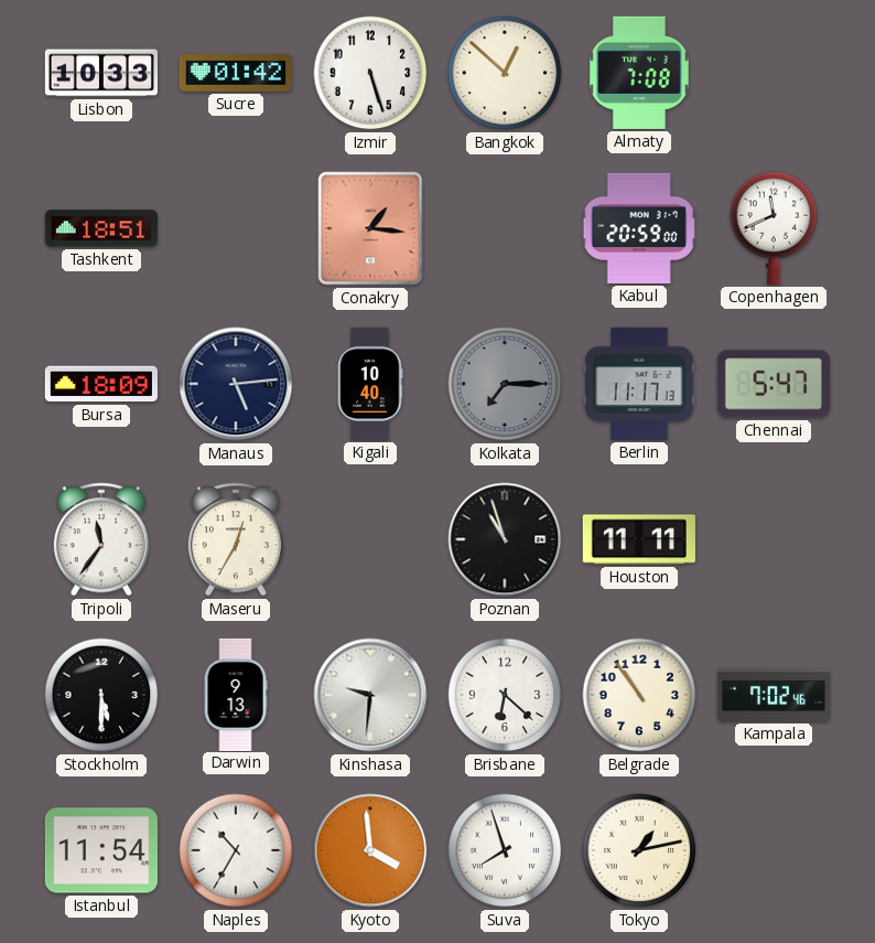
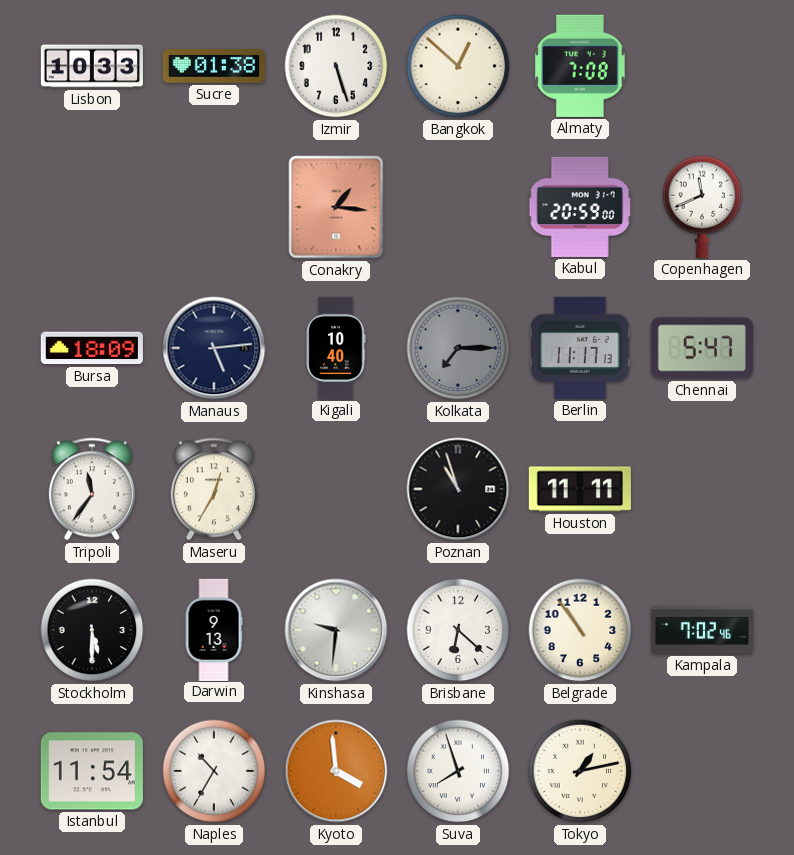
Sucre: 01:42 -> 01:38
Tashkent: 18:51 -> none
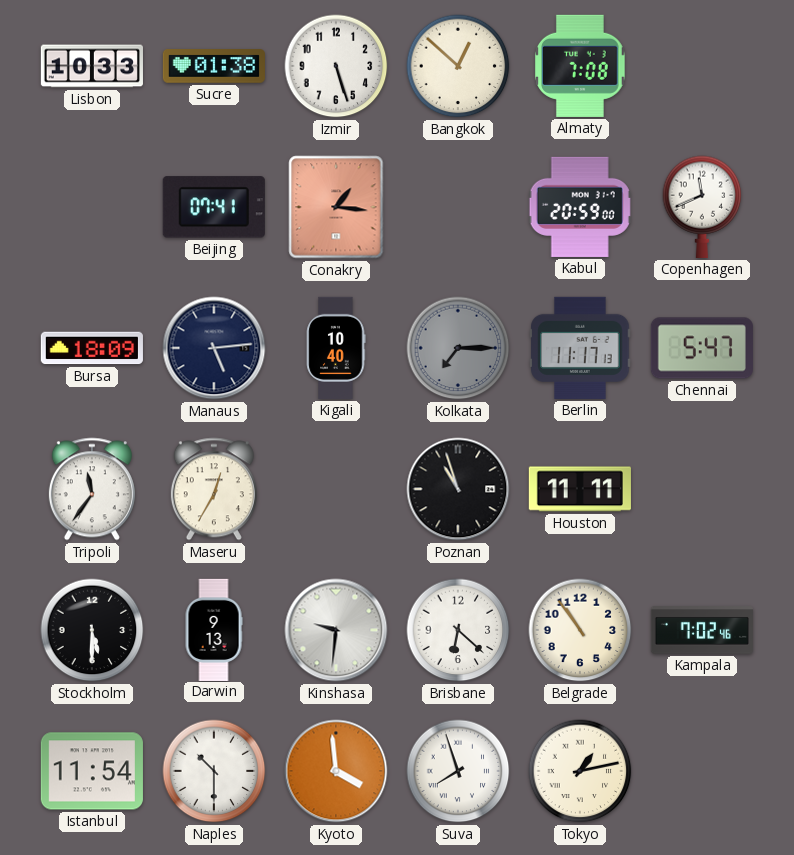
Beijing: none -> 07:41
Naples: 10:35 -> 10:30
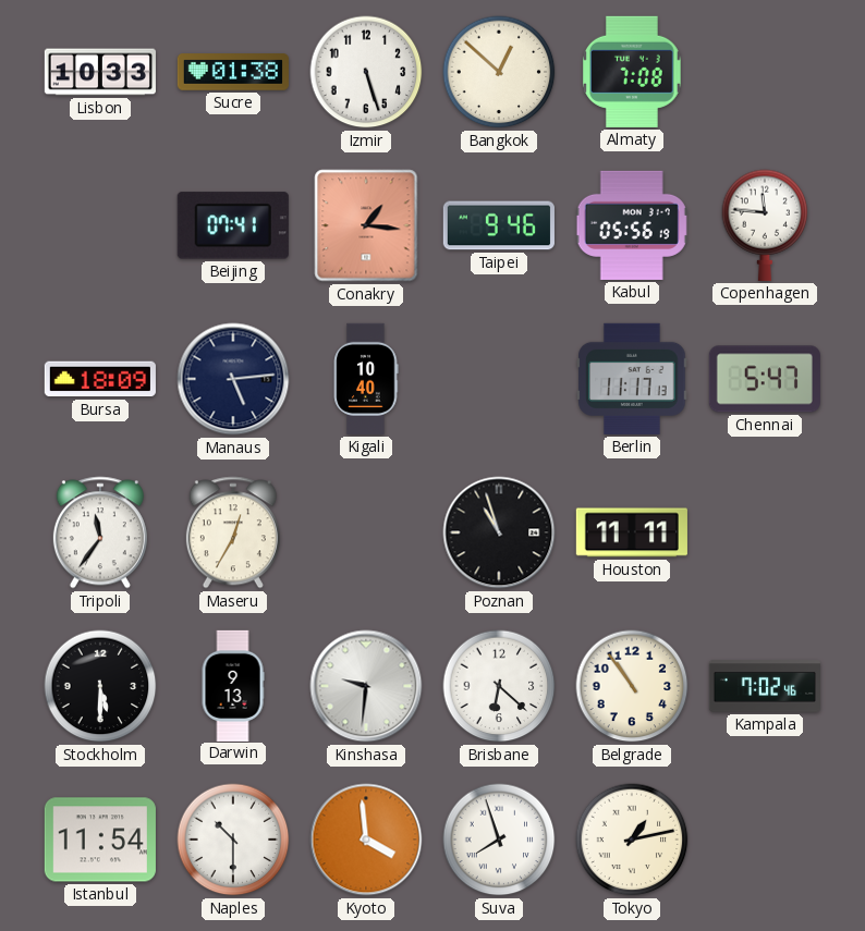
Taipei: none -> 9:46
Kabul: 20:59 -> 05:56
Copenhagen: 11:41 -> 11:46
Kolkata: 7:15 -> none
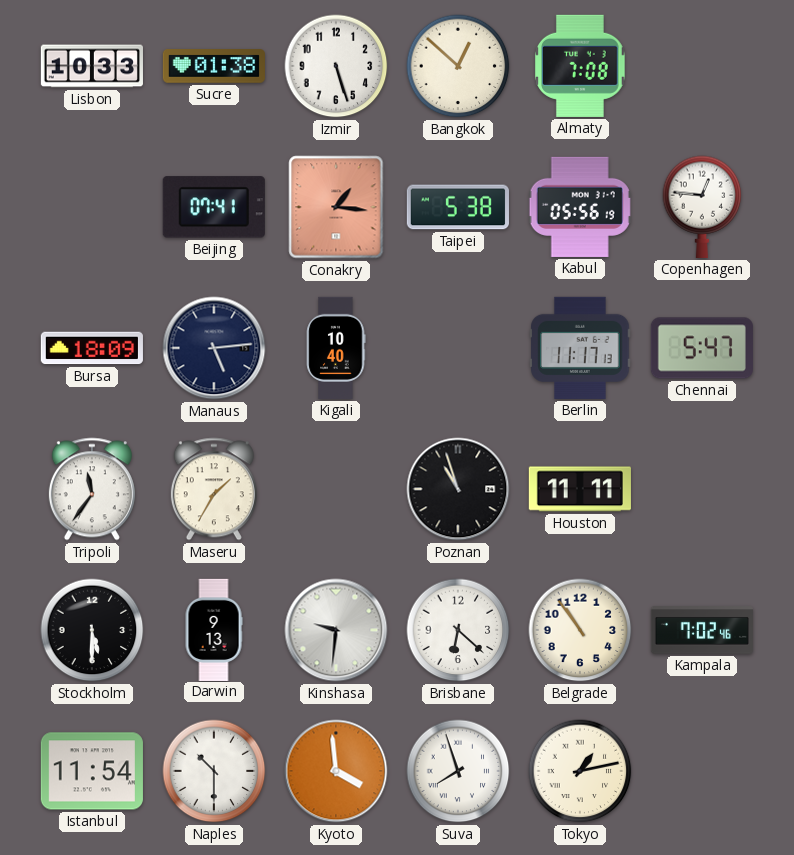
Taipei: 9:46 -> 5:38
Copenhagen: 11:46 -> 12:46
Maseru: 12:35 -> 1:35
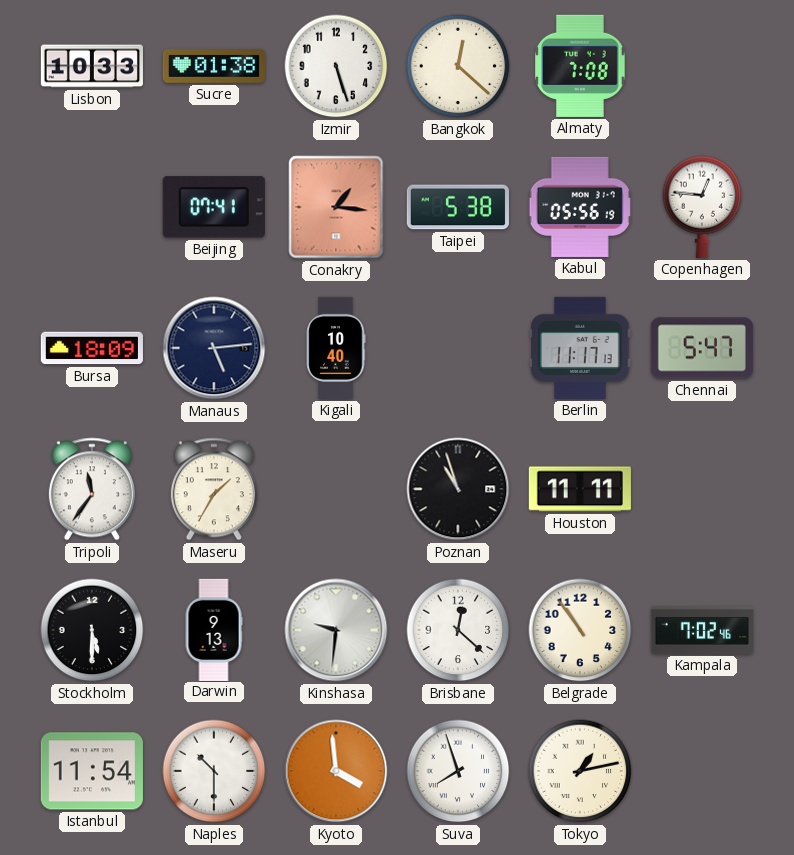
Bangkok: 12:52 -> 12:22
Brisbane: 6:22 -> 12:22
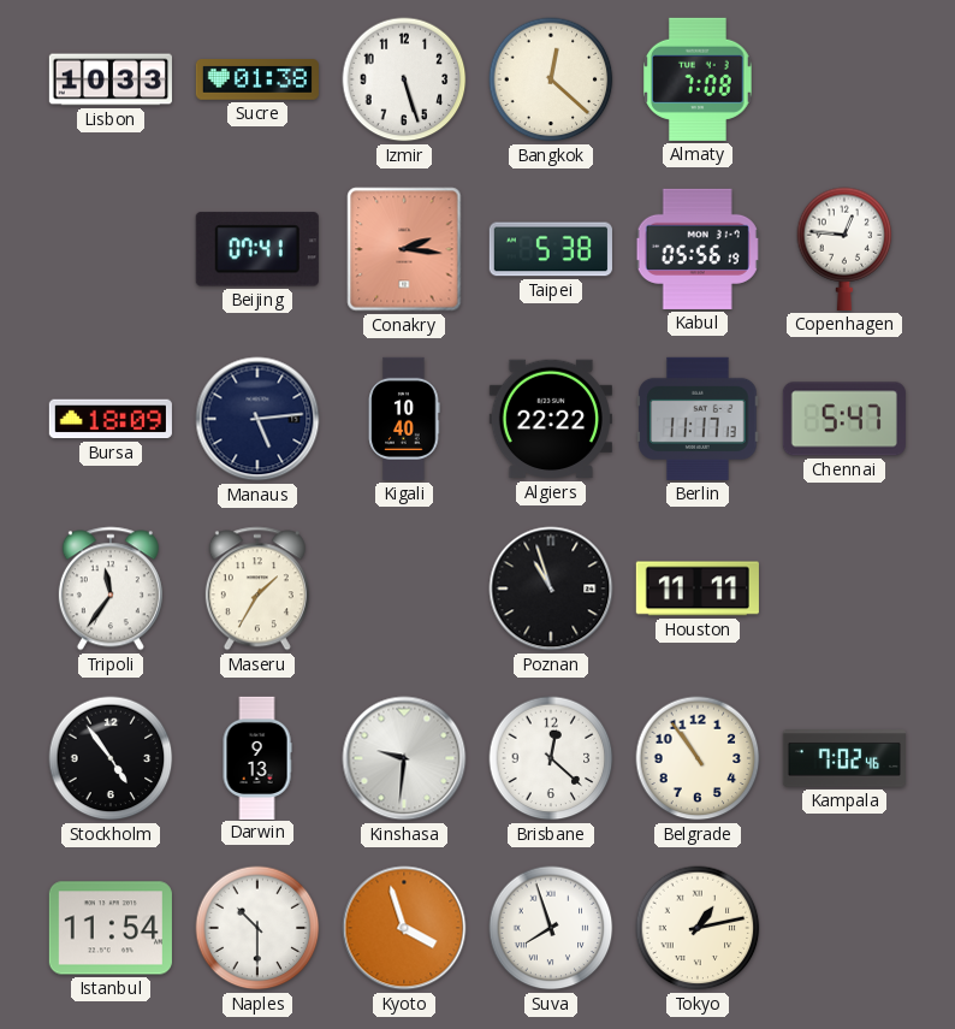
Conakry: 1:16 -> 2:16
Algiers: none -> 22:22
Stockholm: 5:30 -> 4:54
Kyoto: 3:59 -> 3:57
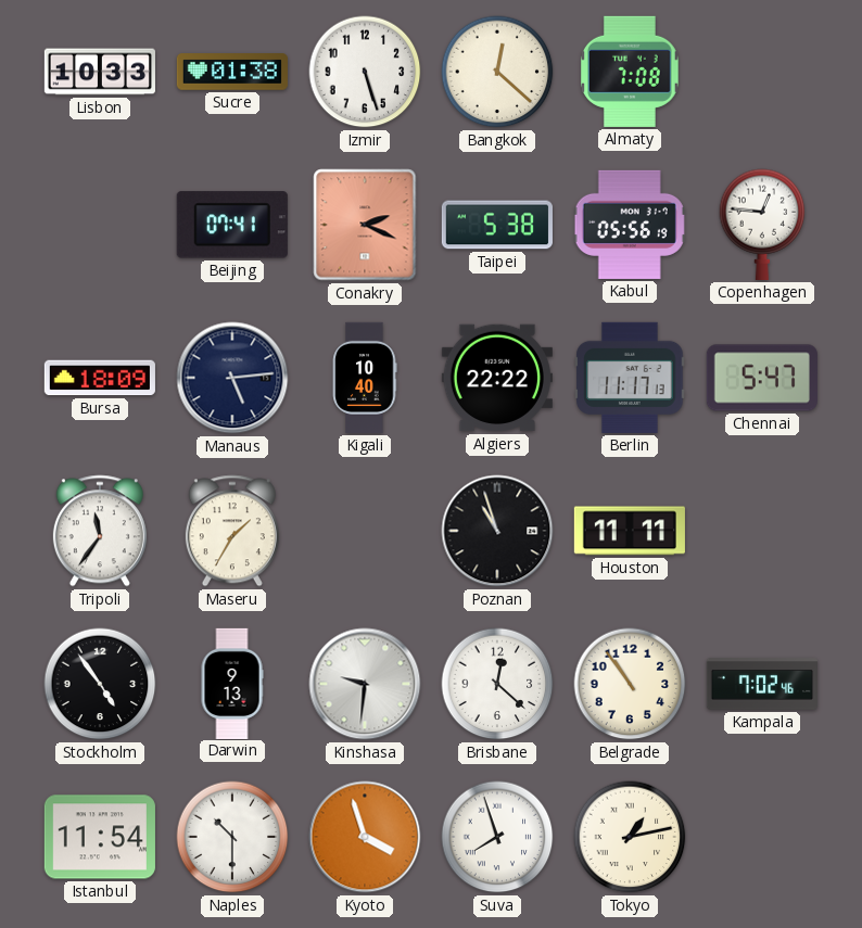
Conakry: 2:16 -> 2:19
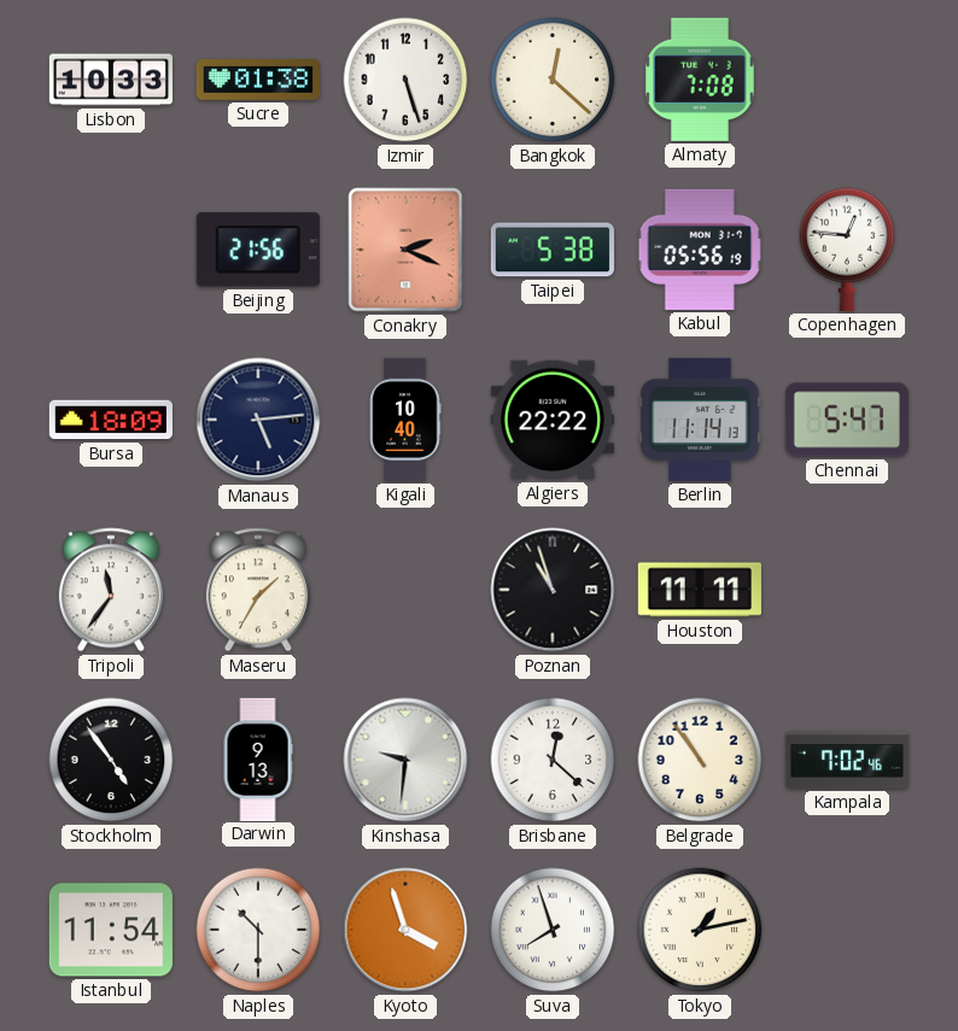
Beijing: 07:41 -> 21:56
Berlin: 11:17 -> 11:14
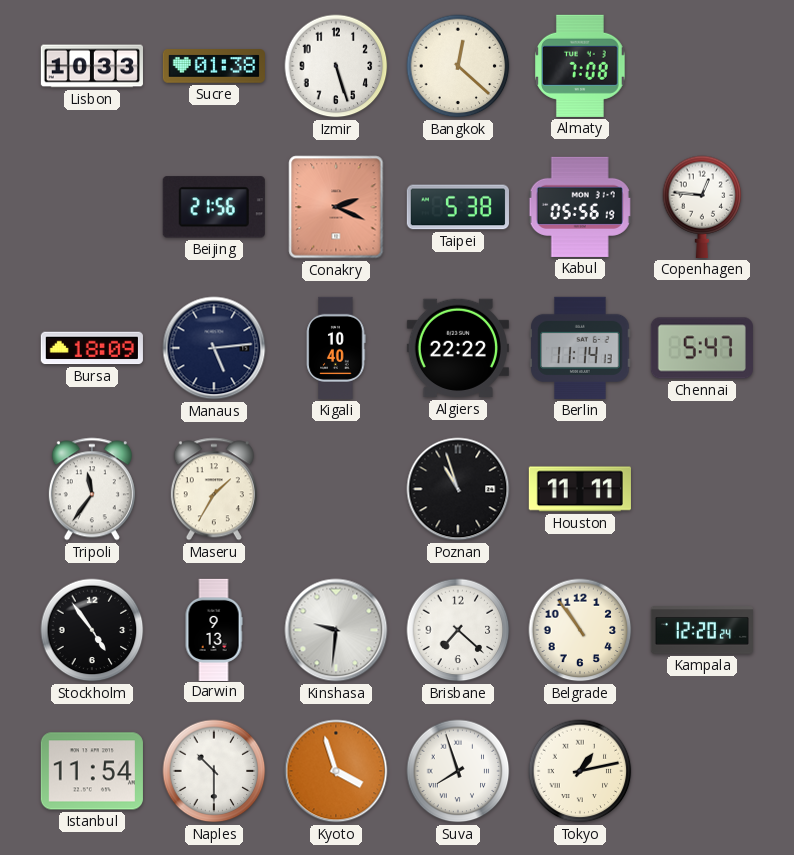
Brisbane: 12:22 -> 7:22
Kampala: 7:02 -> 12:20
